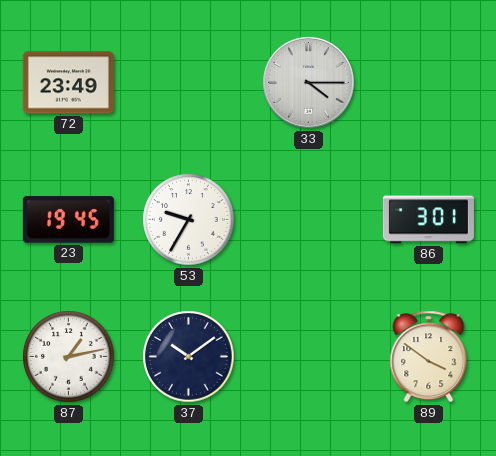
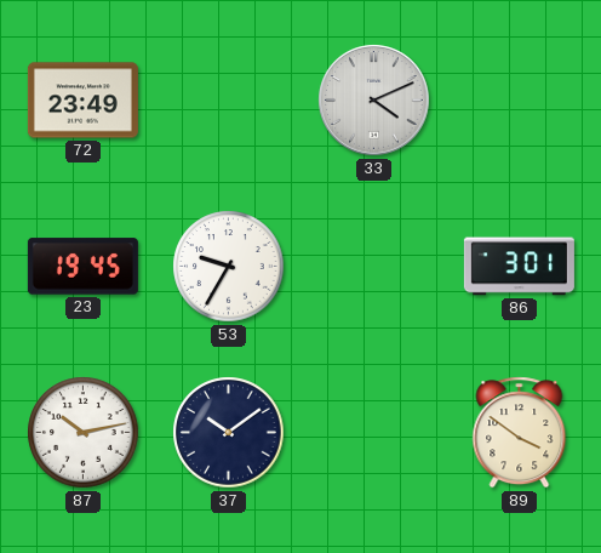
33: 4:15 -> 4:11
87: 1:13 -> 10:13
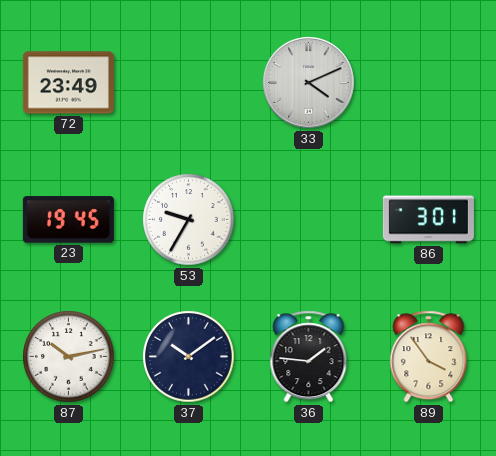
36: none -> 1:46
89: 3:51 -> 3:54
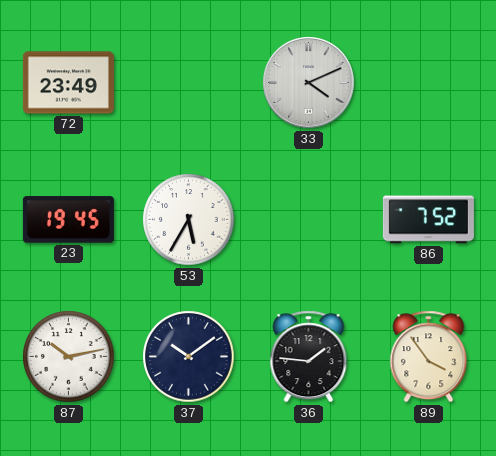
53: 9:35 -> 5:35
86: 3:01 -> 7:52
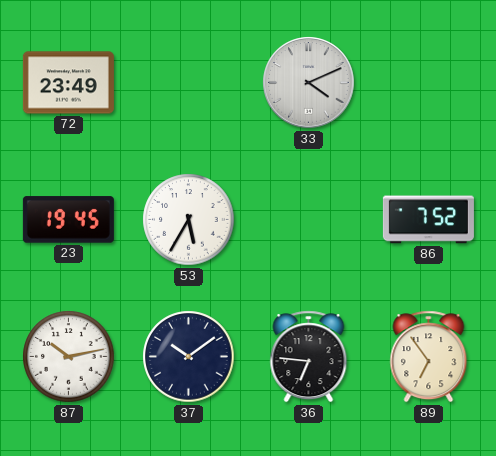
36: 1:46 -> 6:46
89: 3:54 -> 6:54
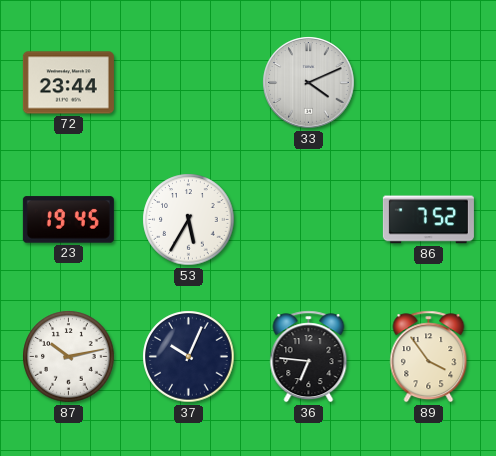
72: 23:49 -> 23:44
37: 10:09 -> 10:04
89: 6:54 -> 3:54
